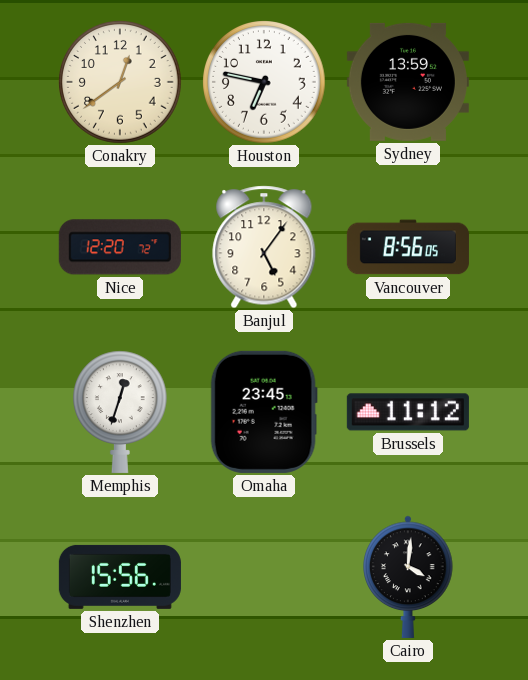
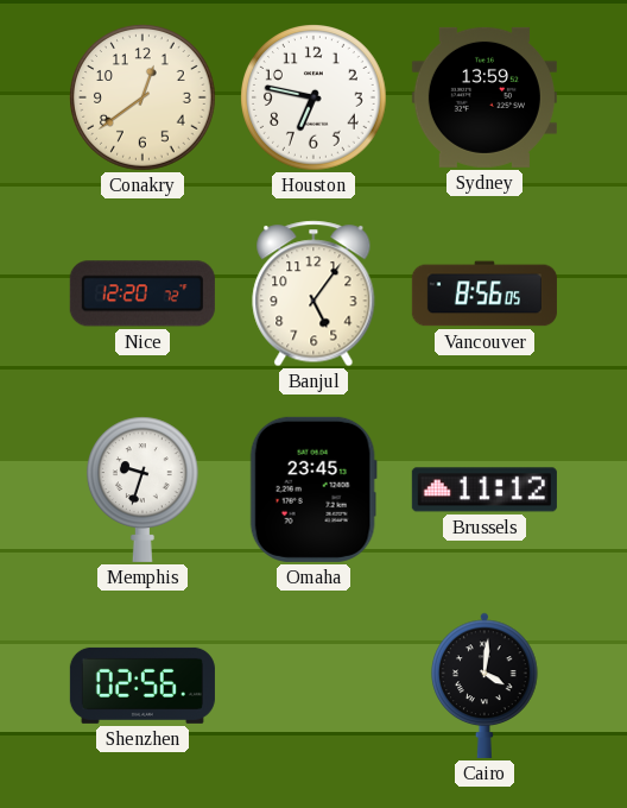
Memphis: 12:33 -> 9:33
Shenzhen: 15:56 -> 02:56
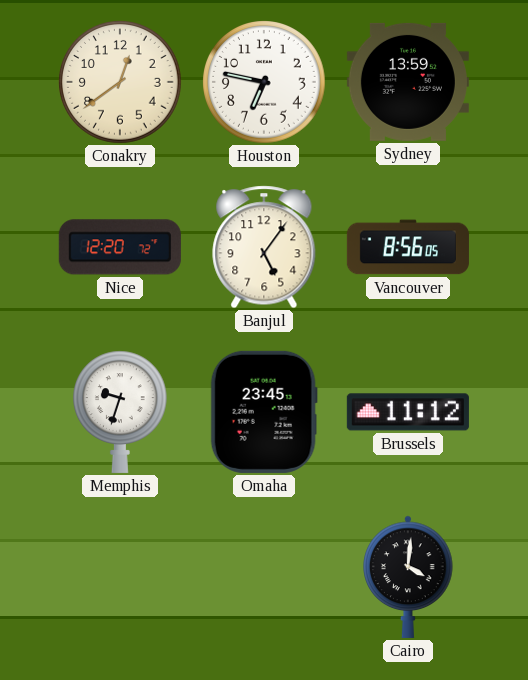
Shenzhen: 02:56 -> none
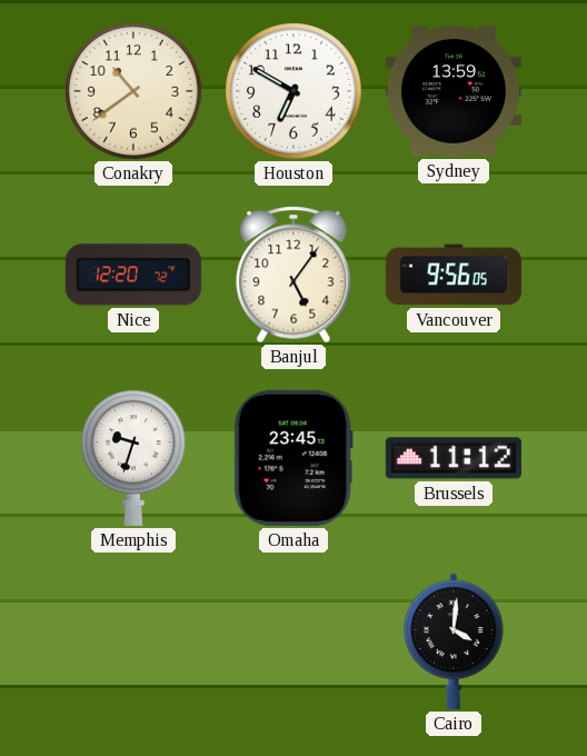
Conakry: 12:39 -> 10:39
Houston: 6:47 -> 6:50
Vancouver: 8:56 -> 9:56
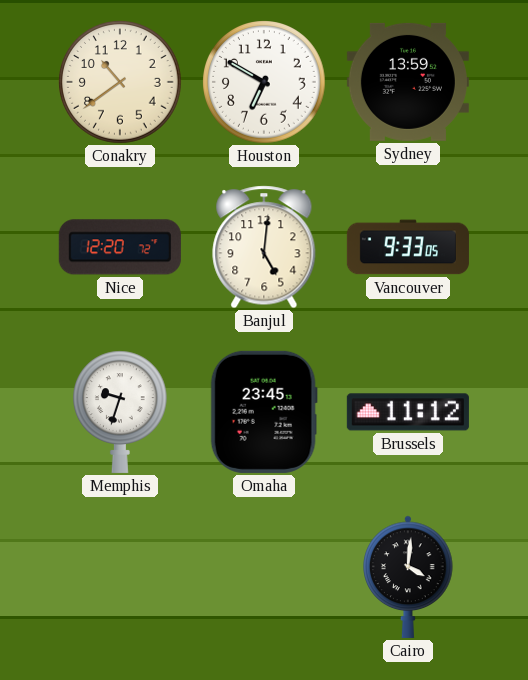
Banjul: 5:06 -> 5:01
Vancouver: 9:56 -> 9:33
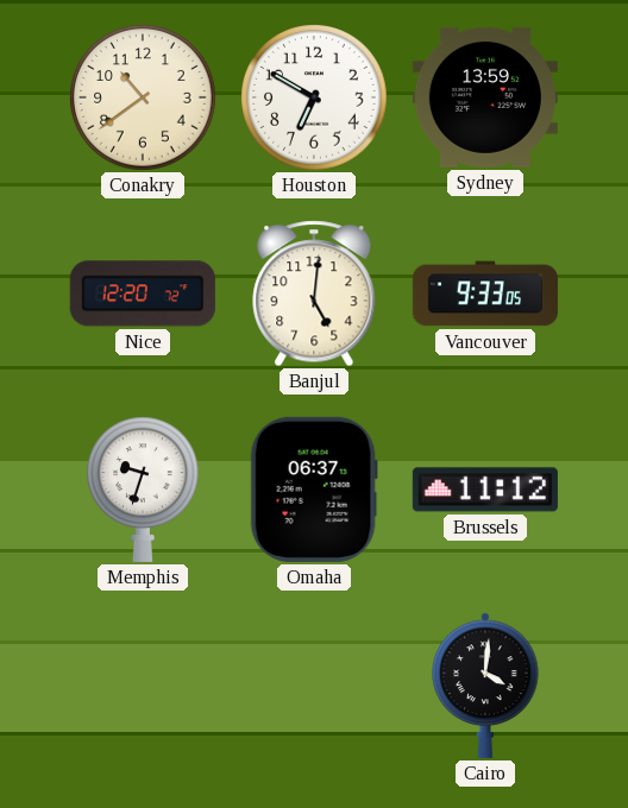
Omaha: 23:45 -> 06:37
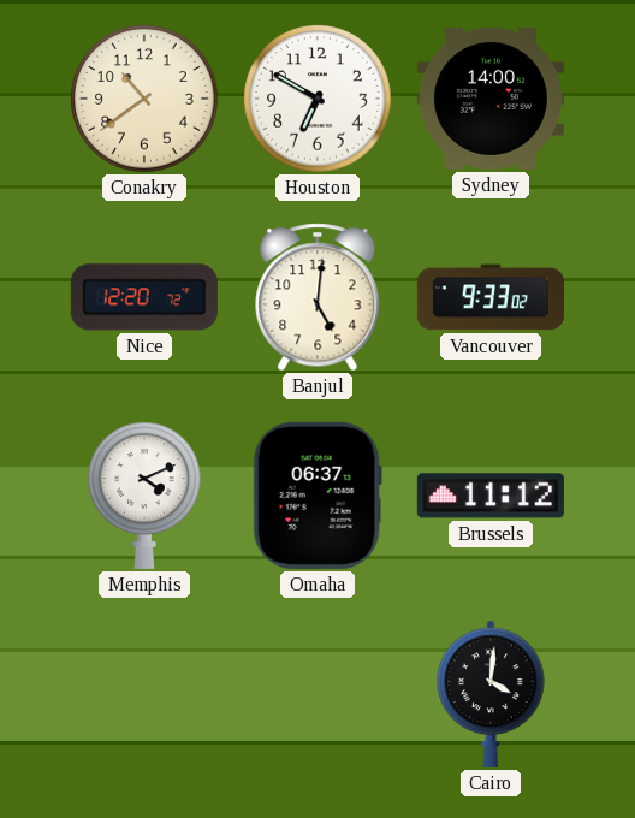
Sydney: 13:59 -> 14:00
Vancouver: 9:33:05 -> 9:33:02
Memphis: 9:33 -> 4:11
